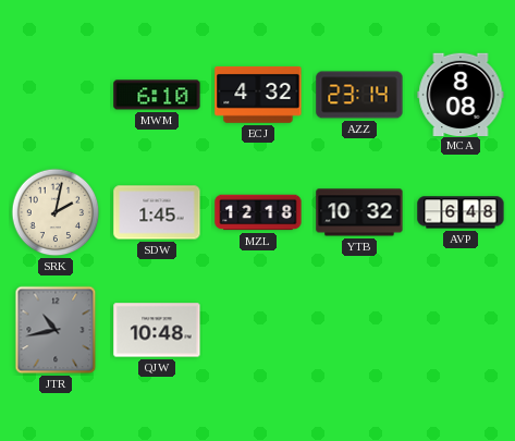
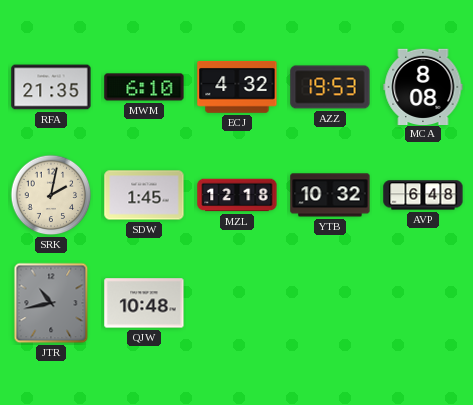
RFA: none -> 21:35
AZZ: 23:14 -> 19:53
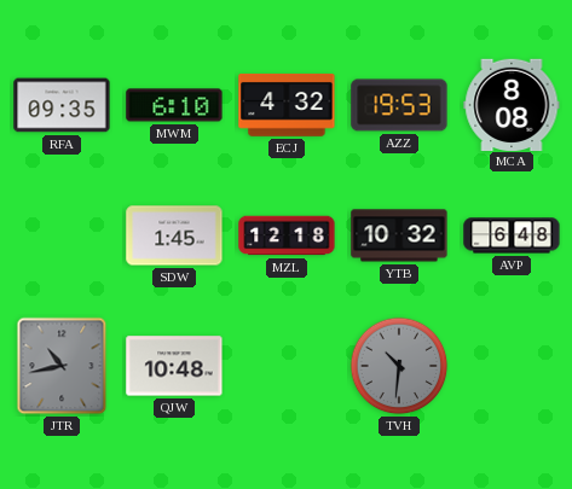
RFA: 21:35 -> 09:35
SRK: 2:02 -> none
TVH: none -> 10:31
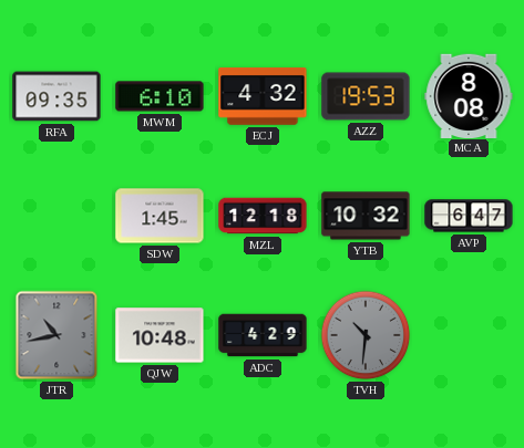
AVP: 6:48 -> 6:47
ADC: none -> 4:29
